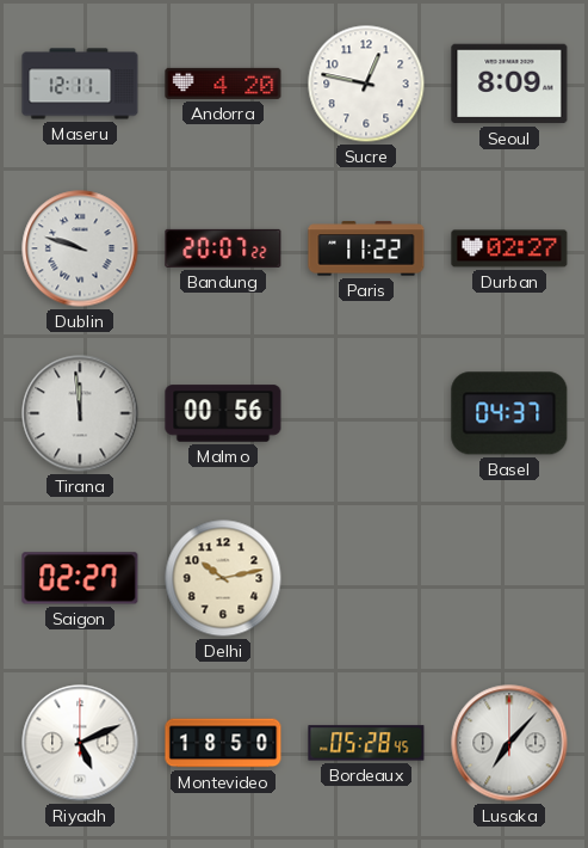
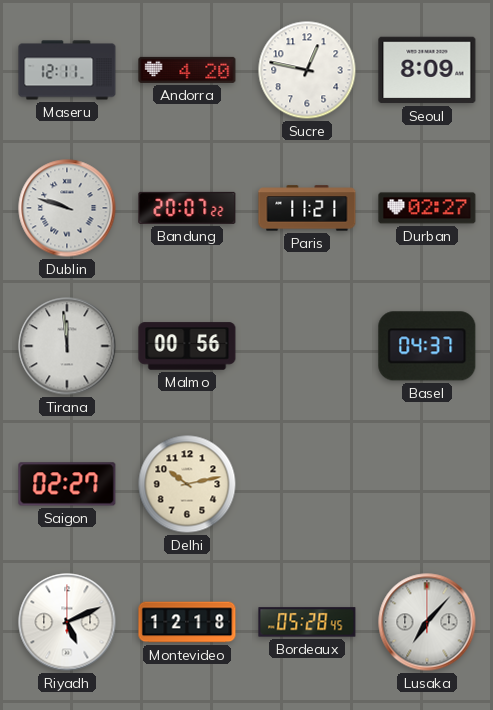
Paris: 11:22 -> 11:21
Montevideo: 18:50 -> 12:18
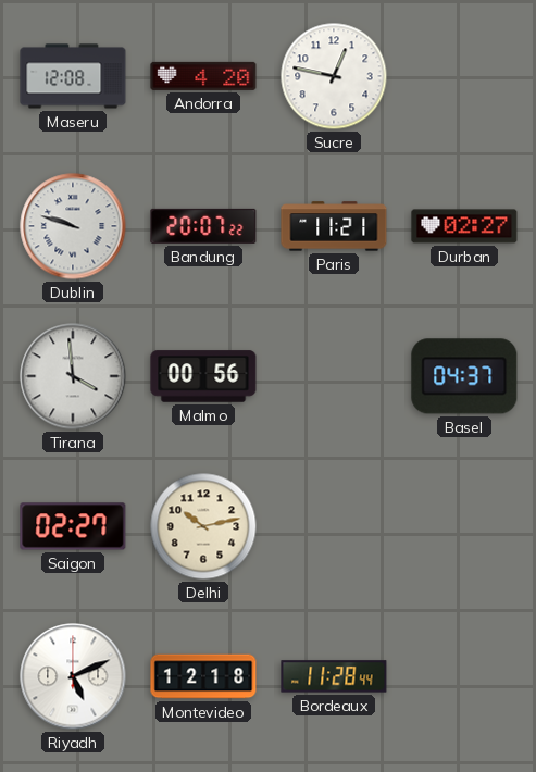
Maseru: 12:11 -> 12:08
Seoul: 8:09 -> none
Tirana: 11:59 -> 3:59
Bordeaux: 05:28 -> 11:28
Lusaka: 7:07 -> none
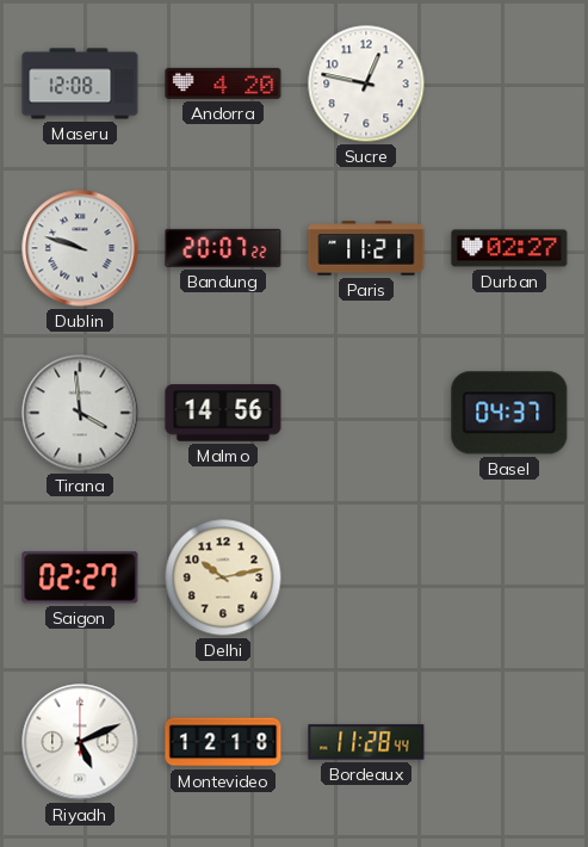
Malmo: 00:56 -> 14:56
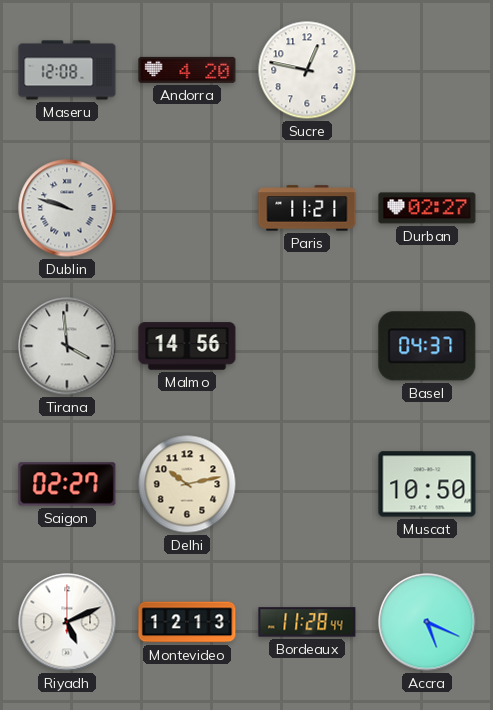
Bandung: 20:07 -> none
Muscat: none -> 10:50
Montevideo: 12:18 -> 12:13
Accra: none -> 5:19
